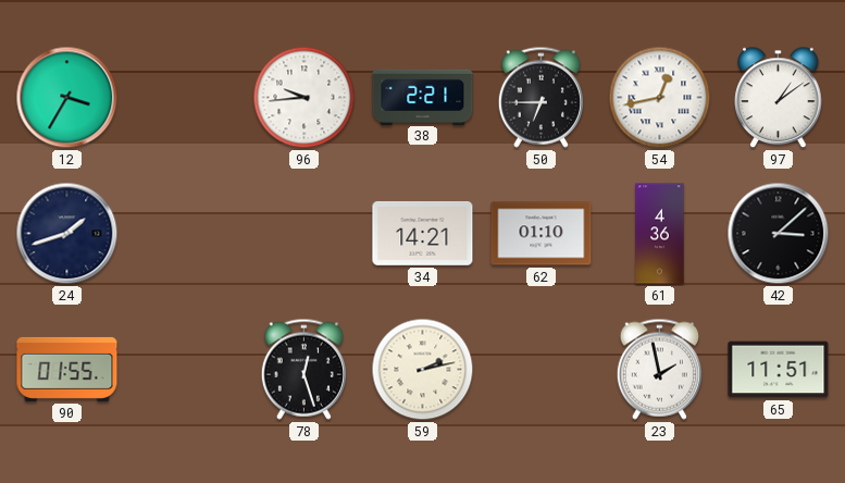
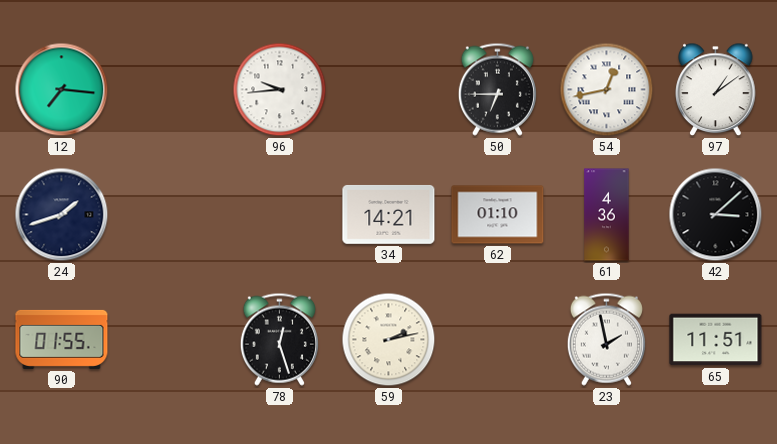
12: 3:35 -> 7:16
38: 2:21 -> none
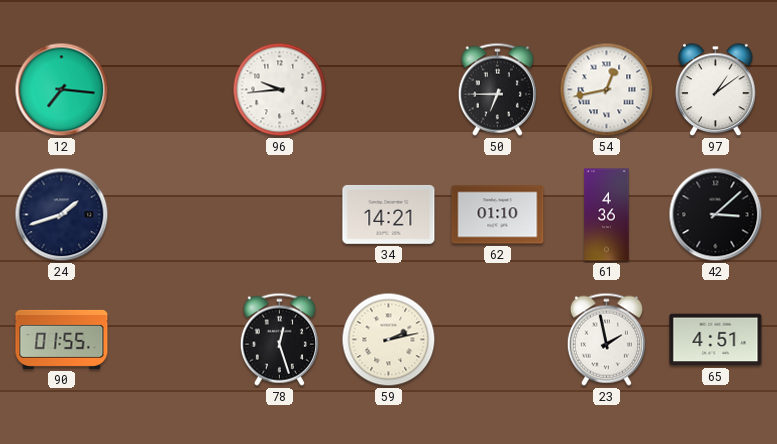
65: 11:51 -> 4:51
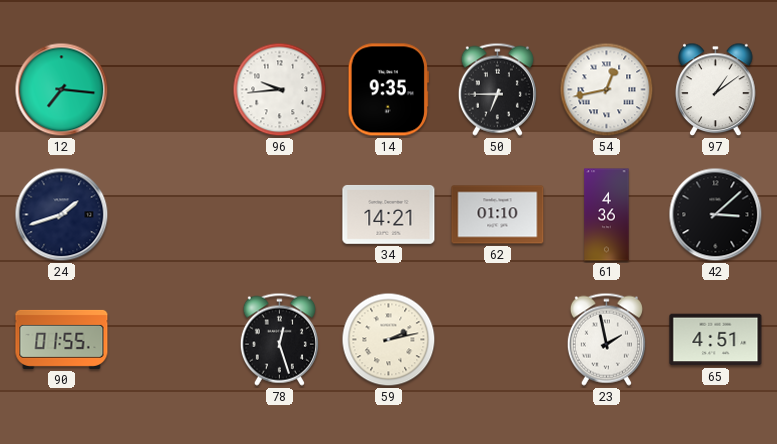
14: none -> 9:35
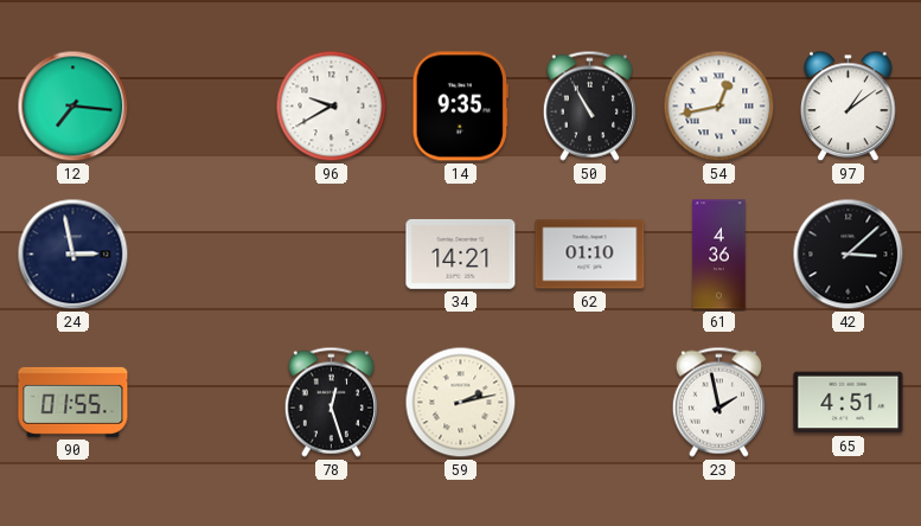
96: 9:44 -> 9:40
50: 6:45 -> 10:55
24: 1:42 -> 2:58
